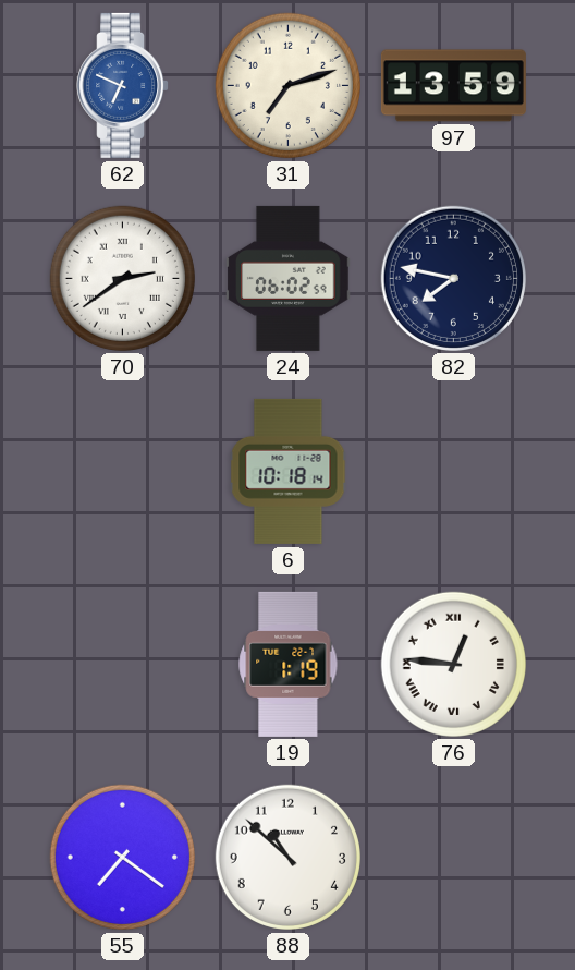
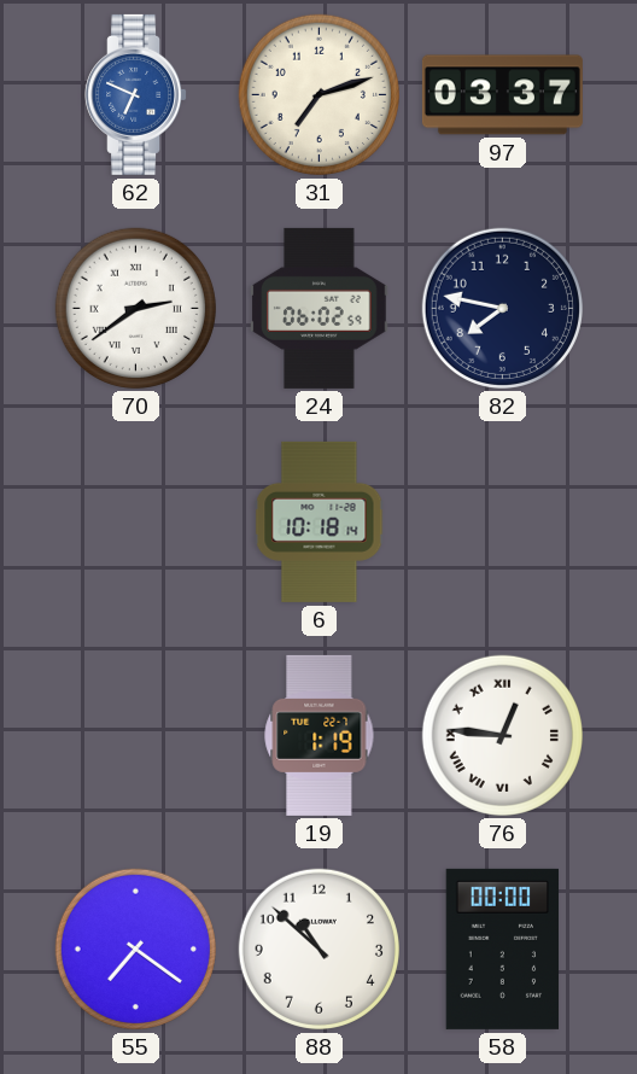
97: 13:59 -> 03:37
58: none -> 00:00
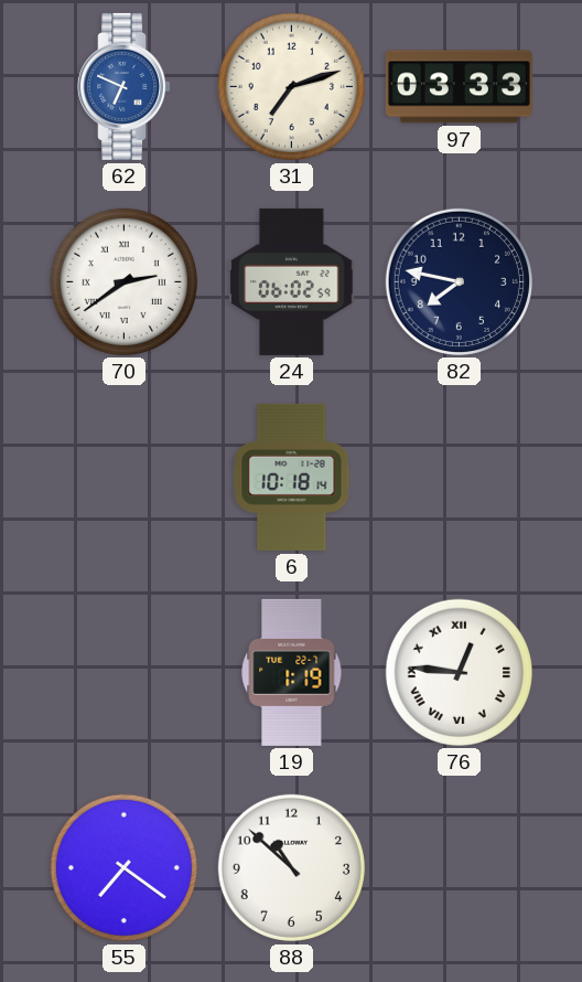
97: 03:37 -> 03:33
58: 00:00 -> none
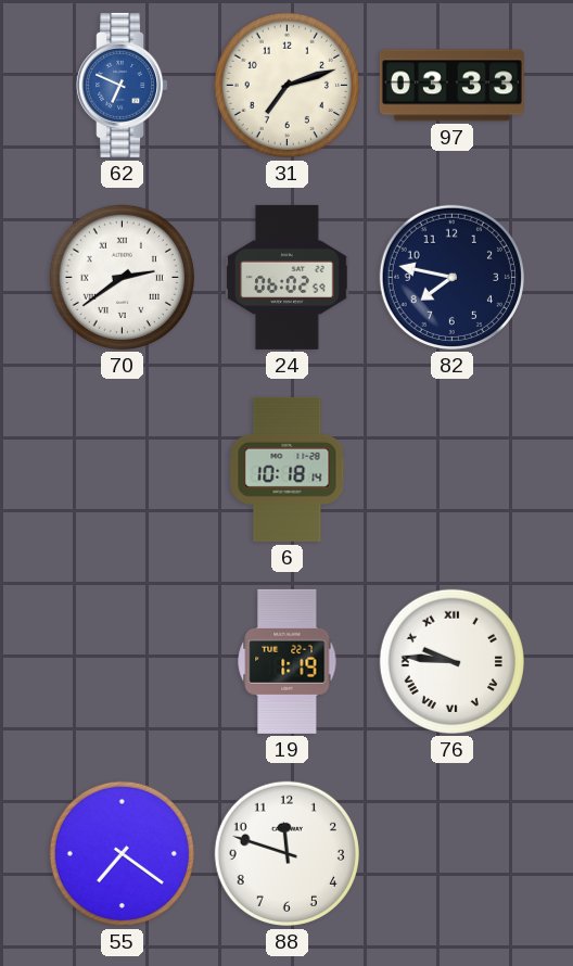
76: 12:46 -> 9:46
88: 10:52 -> 11:48
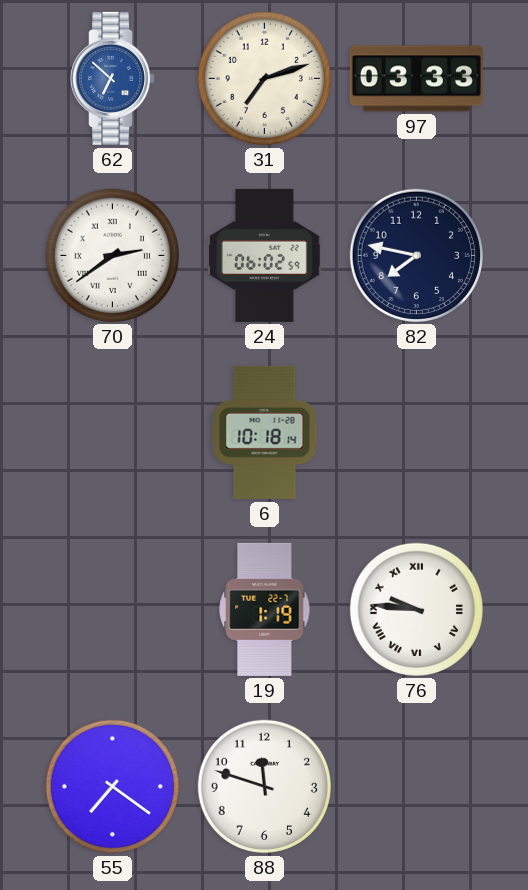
62: 6:49 -> 6:52
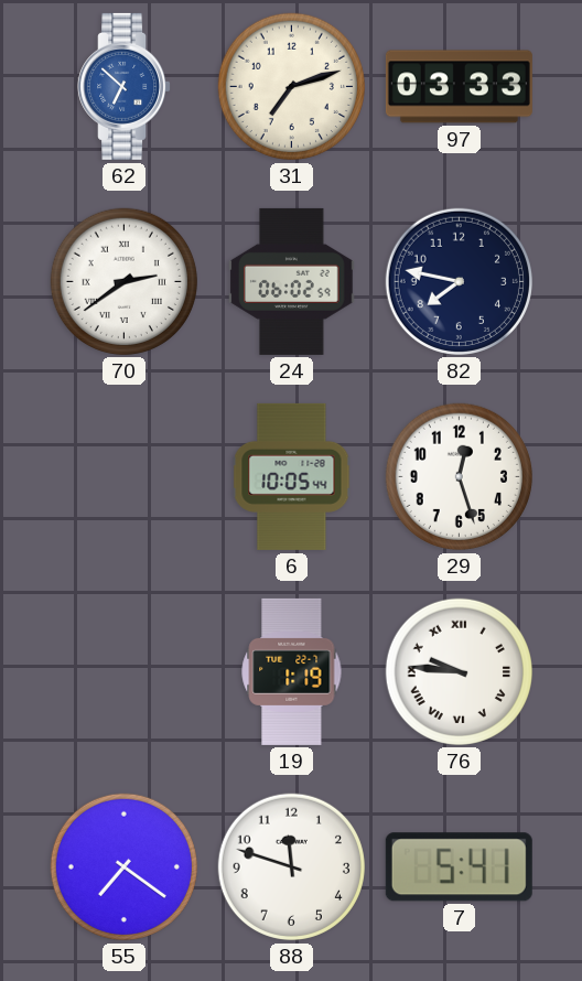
6: 10:18 -> 10:05
29: none -> 12:27
7: none -> 5:41
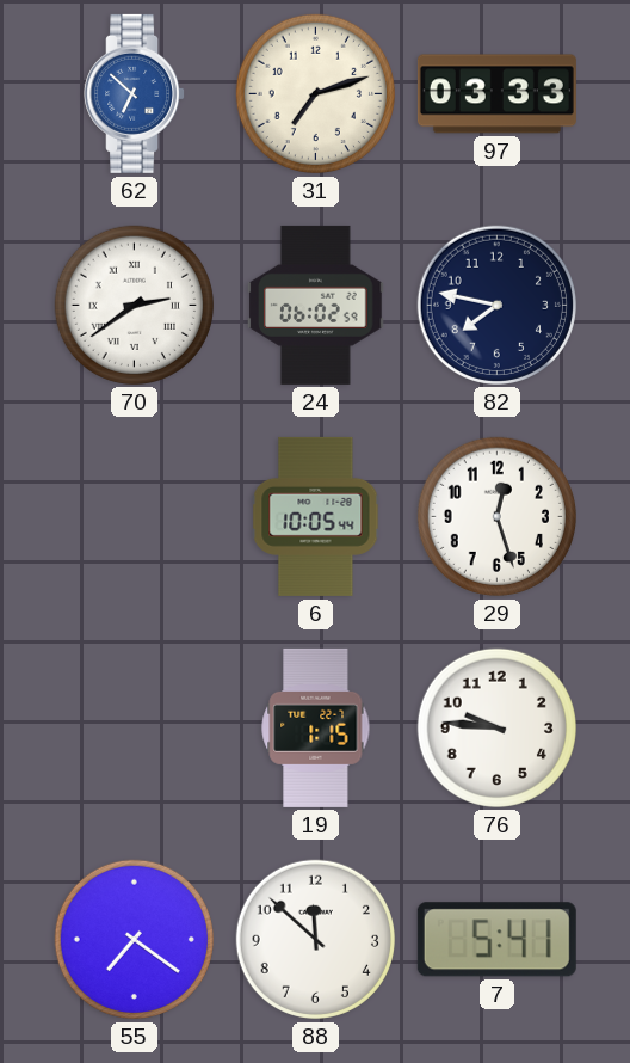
19: 1:19 -> 1:15
76 numerals: Roman -> Arabic
88: 11:48 -> 11:52
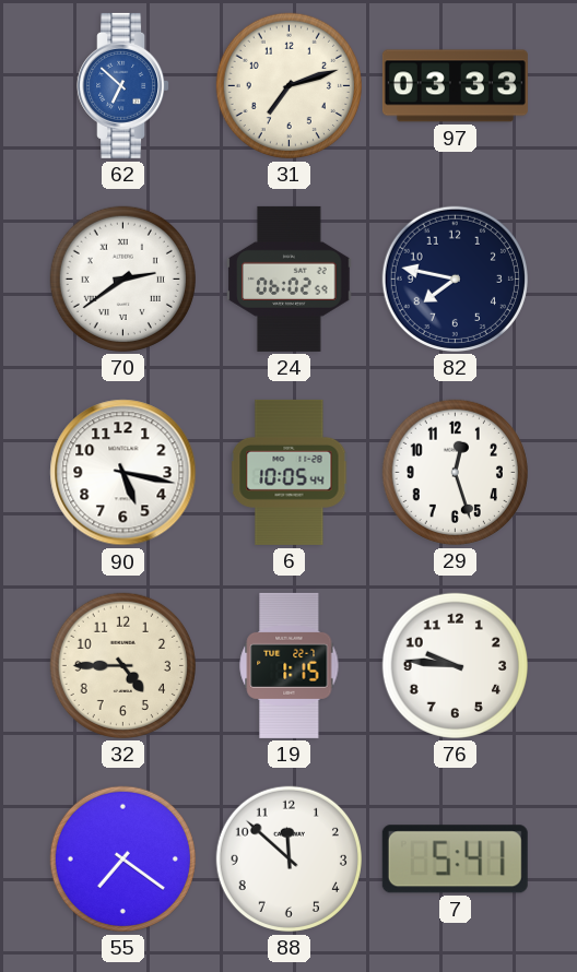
90: none -> 5:17
32: none -> 4:45
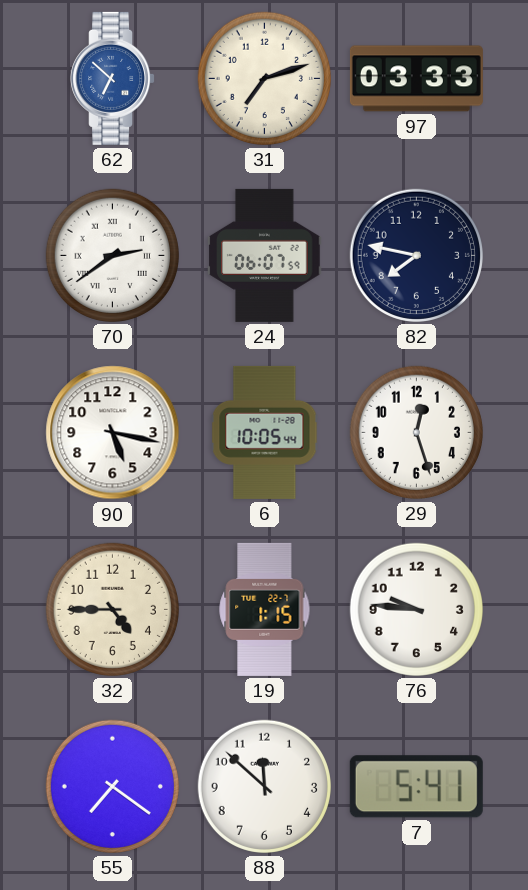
24: 06:02 -> 06:07
